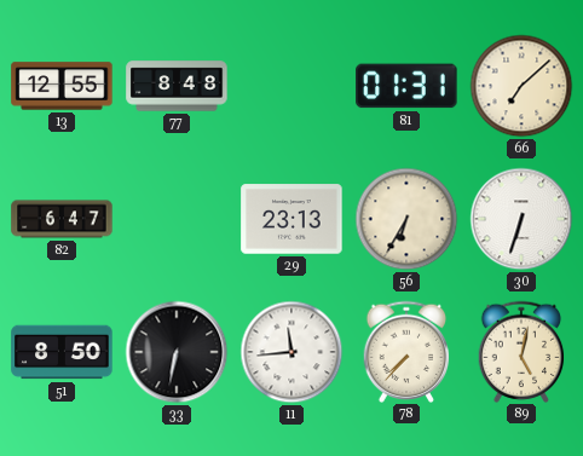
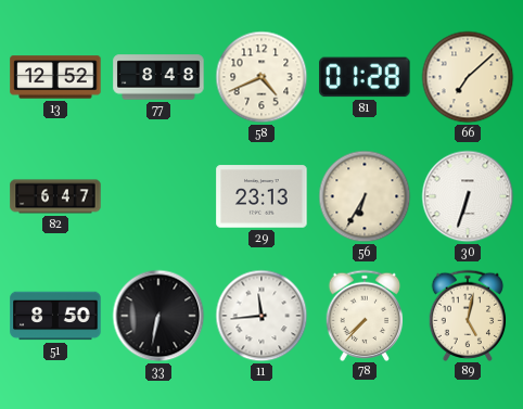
13: 12:55 -> 12:52
58: none -> 4:41
81: 01:31 -> 01:28
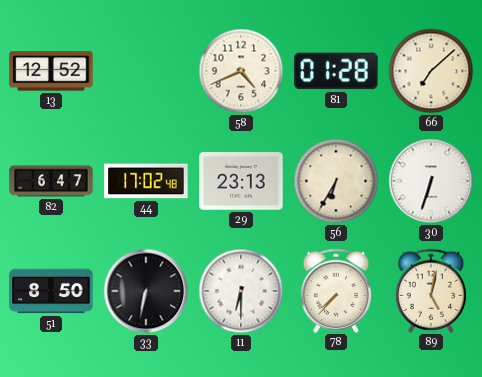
77: 8:48 -> none
44: none -> 17:02
11: 11:44 -> 6:30
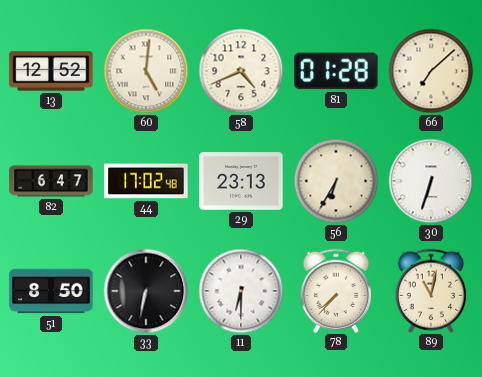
60: none -> 5:01
89: 5:02 -> 11:02
